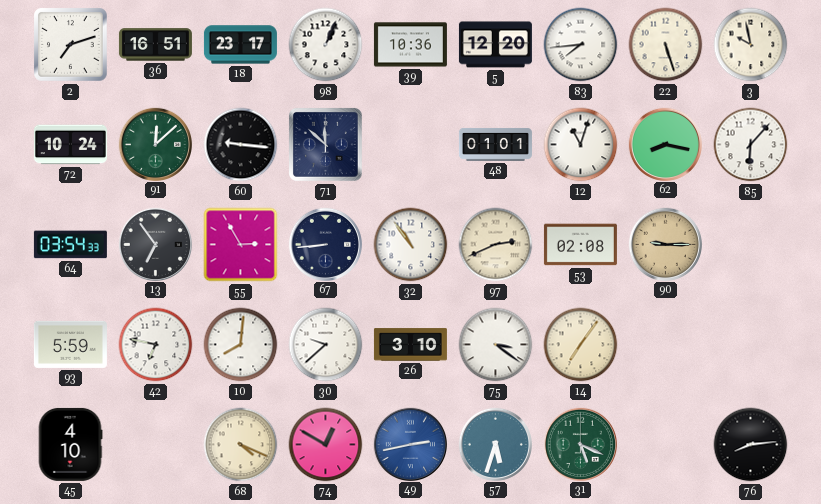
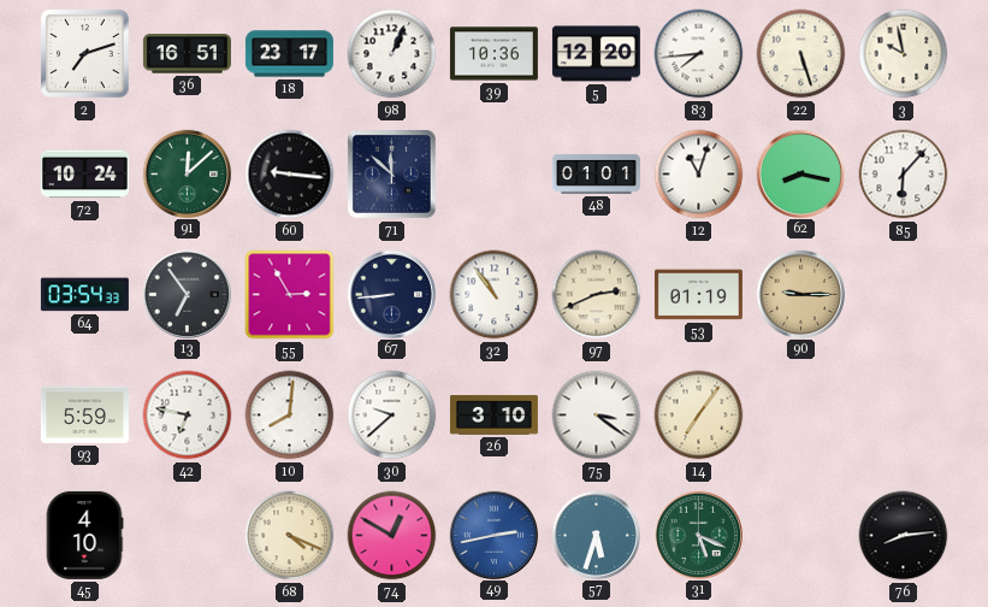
53: 02:08 -> 01:19
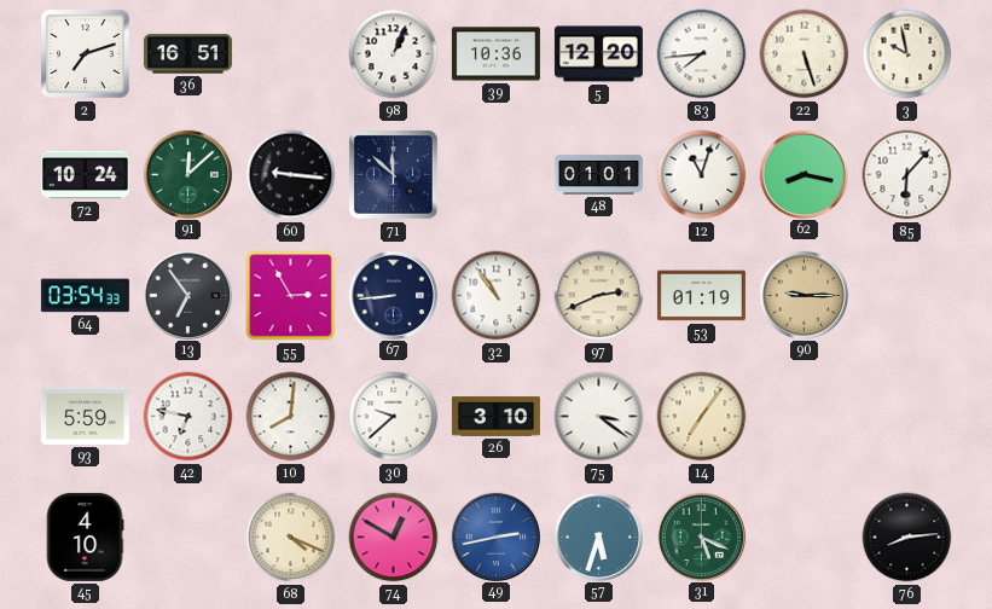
18: 23:17 -> none
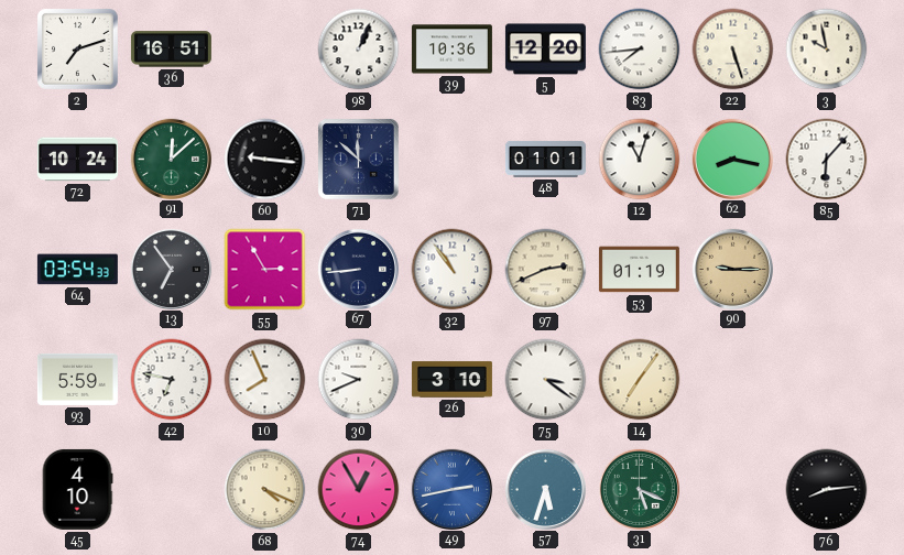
10: 8:01 -> 7:56
30: 9:38 -> 9:41
74: 12:50 -> 12:55
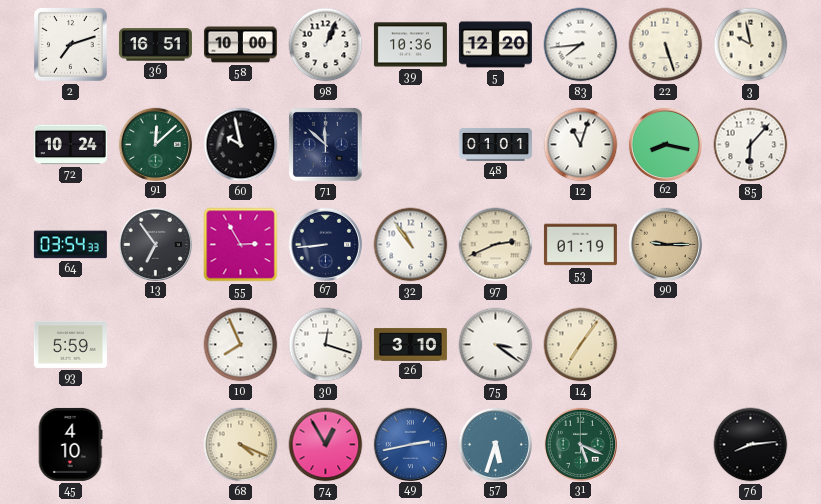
58: none -> 10:00
60: 9:16 -> 9:58
42: 6:47 -> none
30: 9:41 -> 12:18
